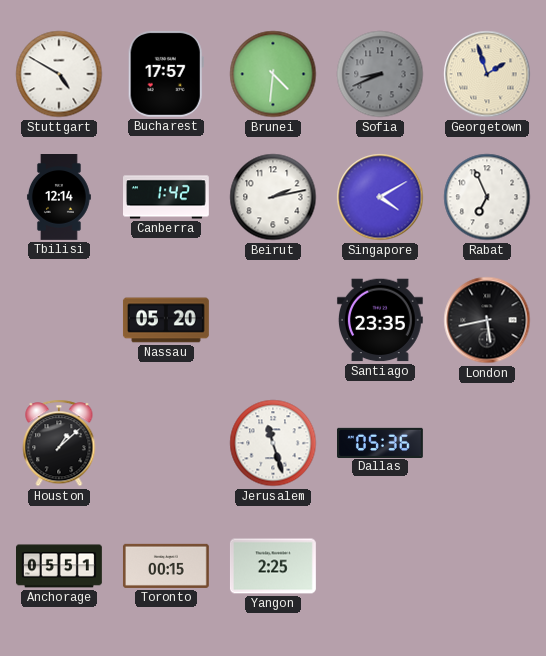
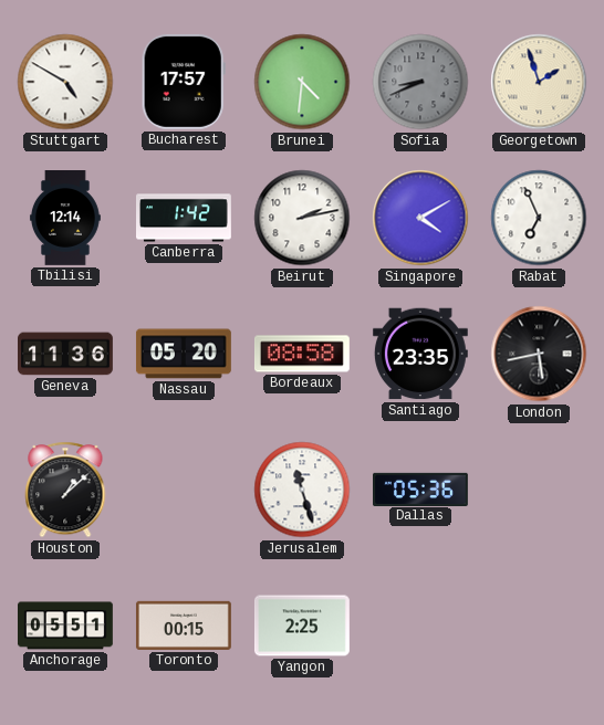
Geneva: none -> 11:36
Bordeaux: none -> 08:58
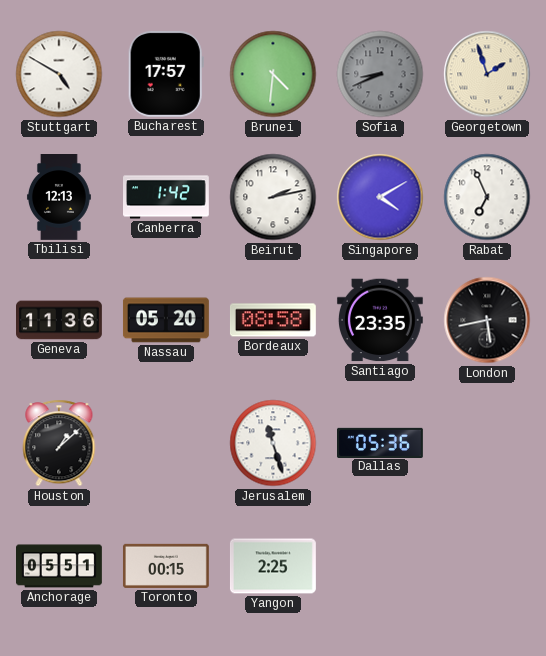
Tbilisi: 12:14 -> 12:13
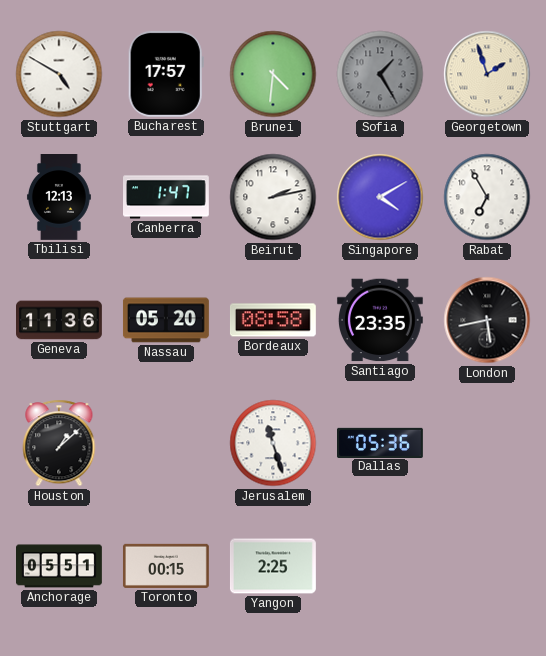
Sofia: 8:41 -> 1:25
Canberra: 1:42 -> 1:47
Rabat: 6:56 -> 6:55
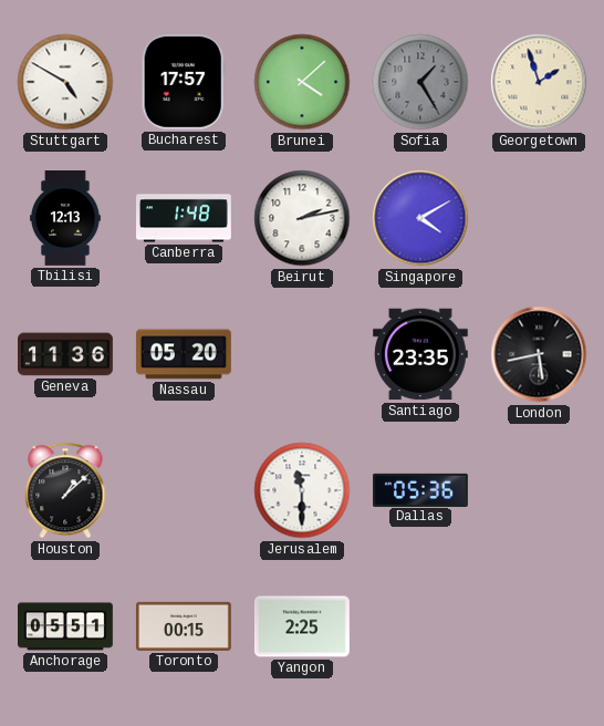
Brunei: 4:31 -> 4:08
Canberra: 1:47 -> 1:48
Rabat: 6:55 -> none
Bordeaux: 08:58 -> none
Jerusalem: 11:27 -> 11:30
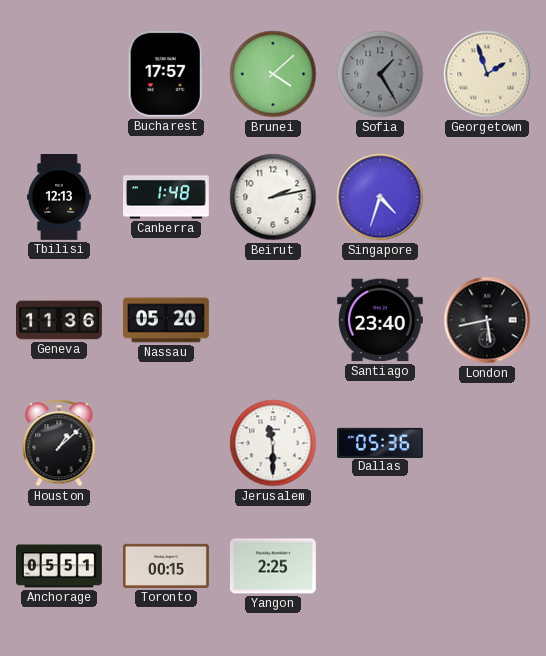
Stuttgart: 4:50 -> none
Singapore: 4:10 -> 4:33
Santiago: 23:35 -> 23:40
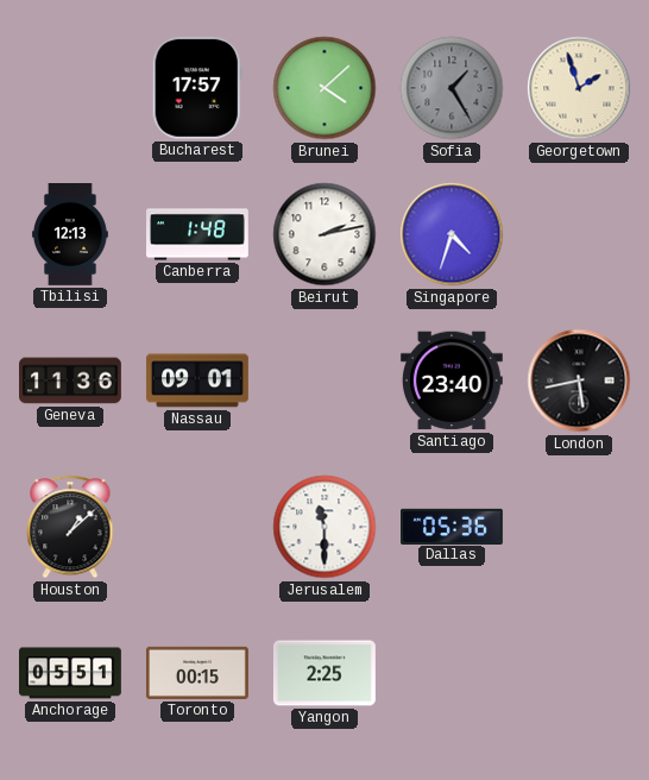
Nassau: 05:20 -> 09:01
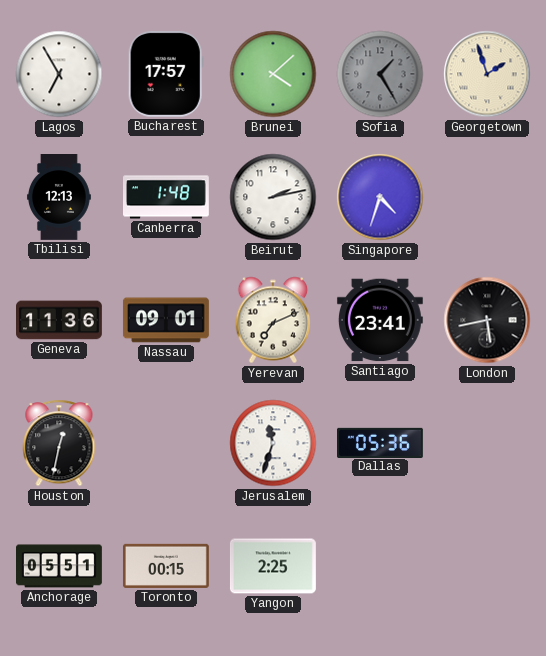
Lagos: none -> 6:55
Yerevan: none -> 7:11
Santiago: 23:40 -> 23:41
Houston: 1:08 -> 12:32
Jerusalem: 11:30 -> 11:33
